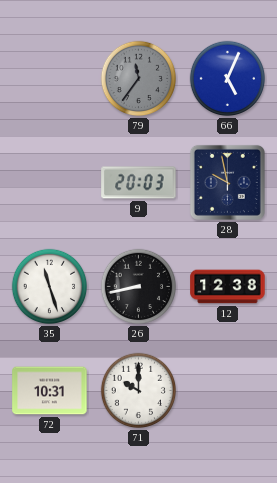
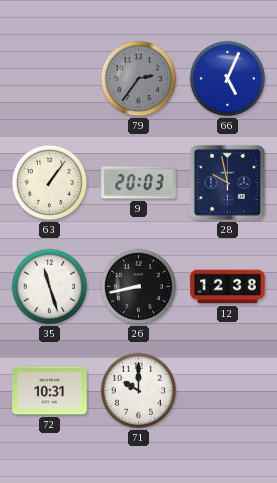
79: 11:36 -> 2:36
63: none -> 1:06
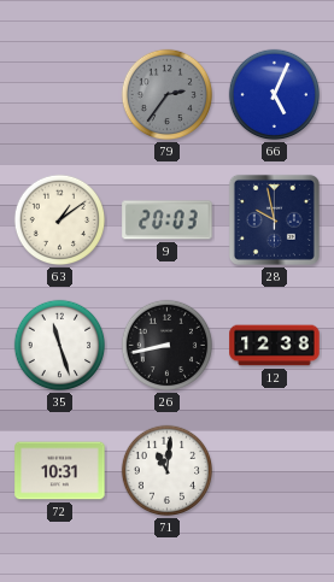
63: 1:06 -> 1:09
71: 10:00 -> 11:01
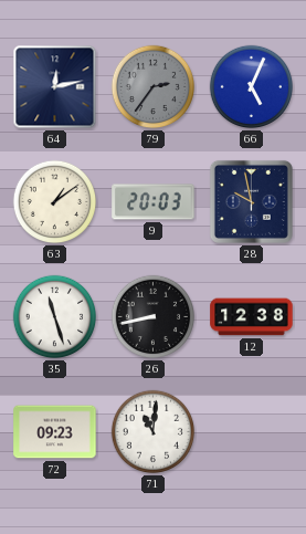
64: none -> 12:13
72: 10:31 -> 09:23
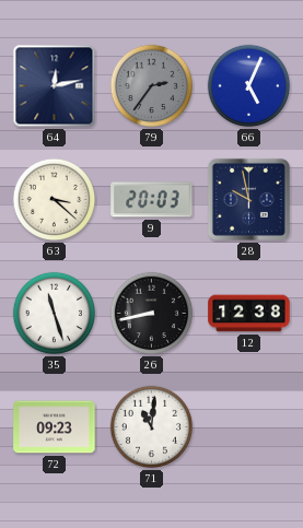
63: 1:09 -> 3:22
